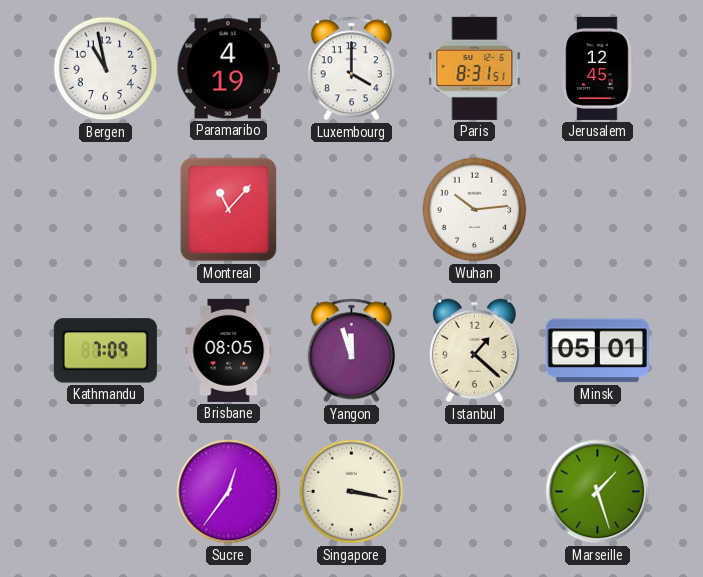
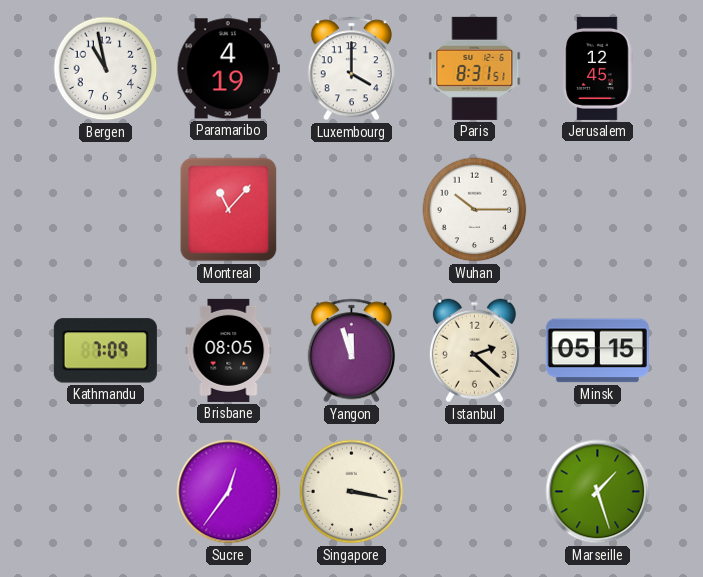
Wuhan: 10:14 -> 10:15
Istanbul: 1:22 -> 2:22
Minsk: 05:01 -> 05:15
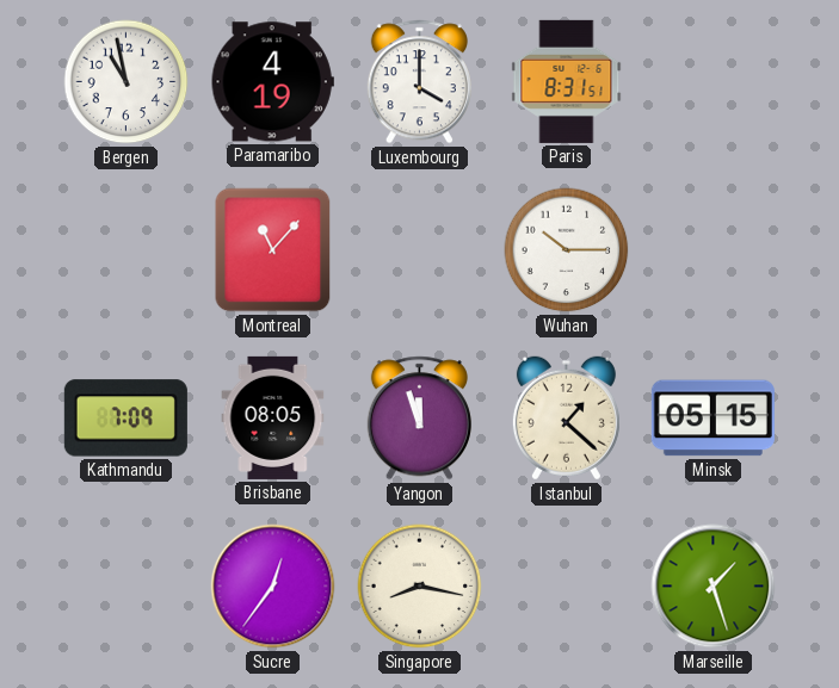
Jerusalem: 12:45 -> none
Istanbul: 2:22 -> 1:22
Singapore: 3:17 -> 8:17
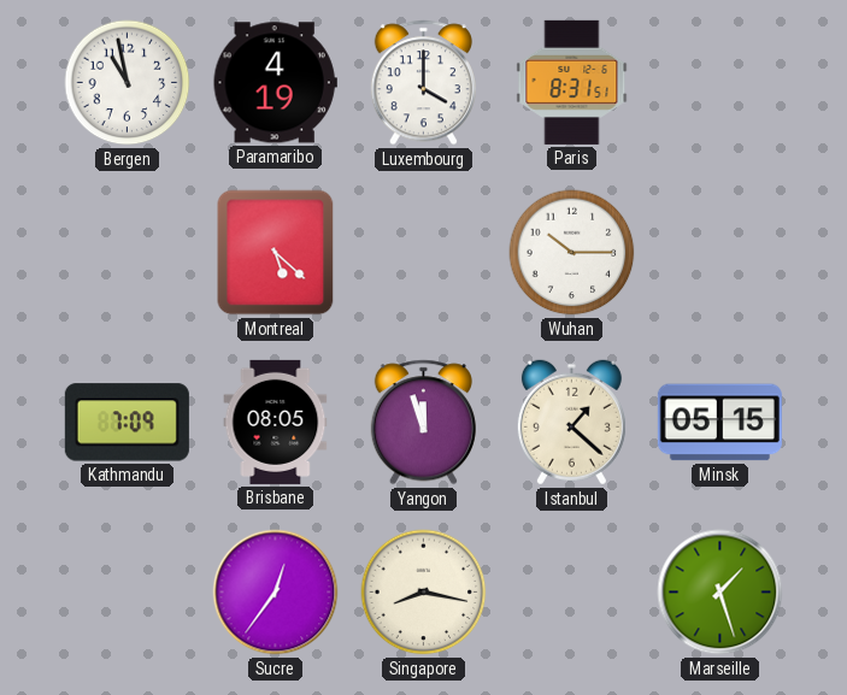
Montreal: 11:07 -> 5:22
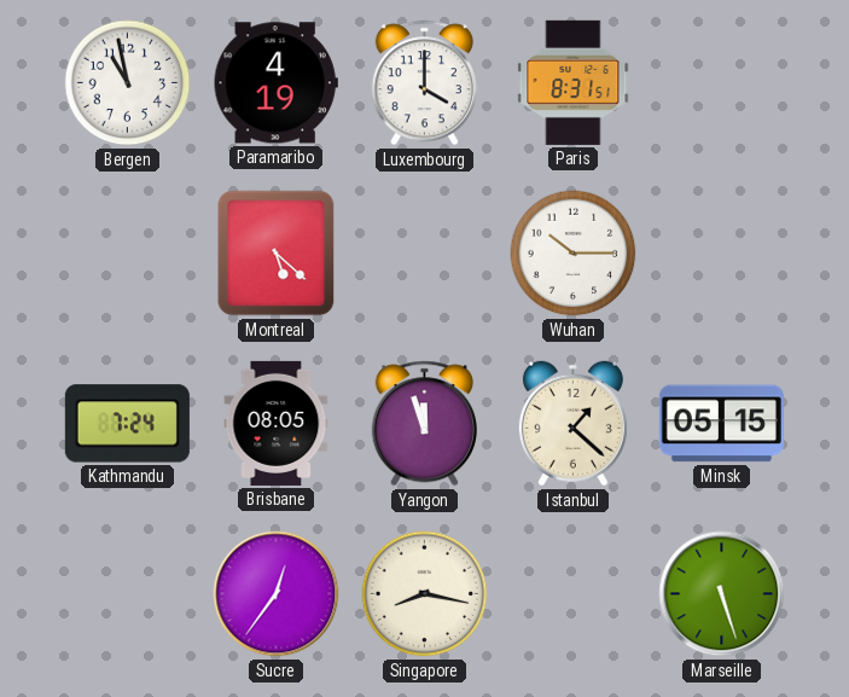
Kathmandu: 7:09 -> 7:24
Marseille: 1:27 -> 5:27
